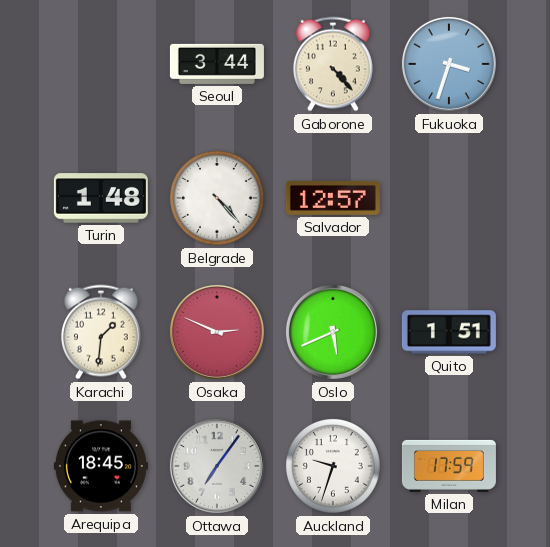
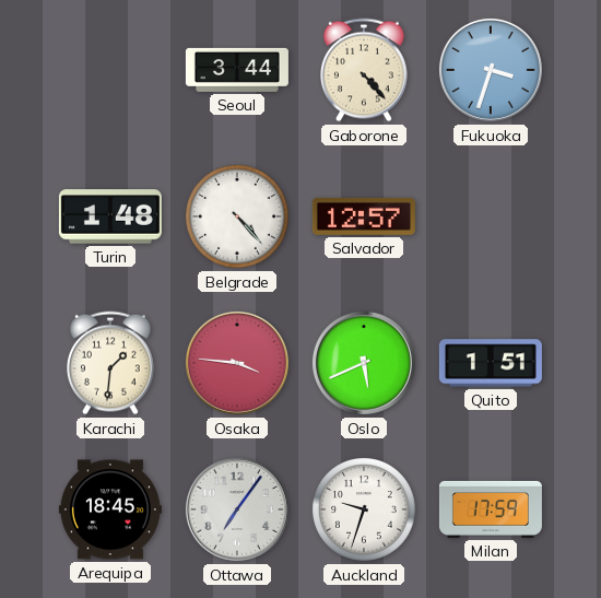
Osaka: 2:49 -> 3:46
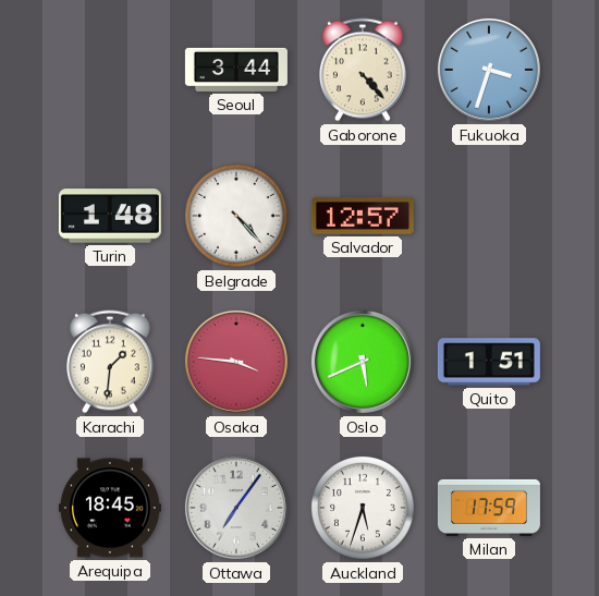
Auckland: 9:33 -> 5:33
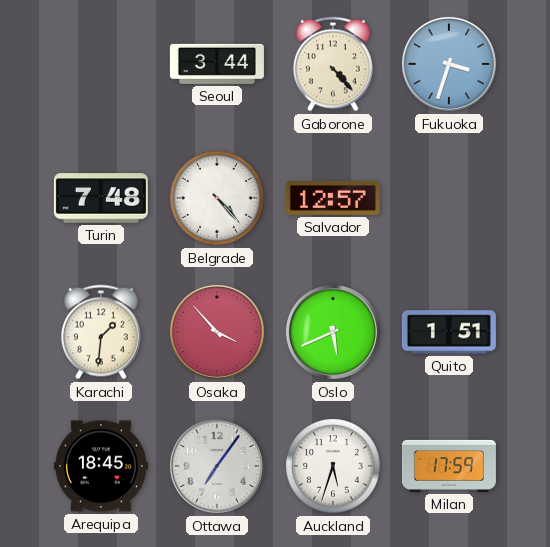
Turin: 1:48 -> 7:48
Osaka: 3:46 -> 3:53
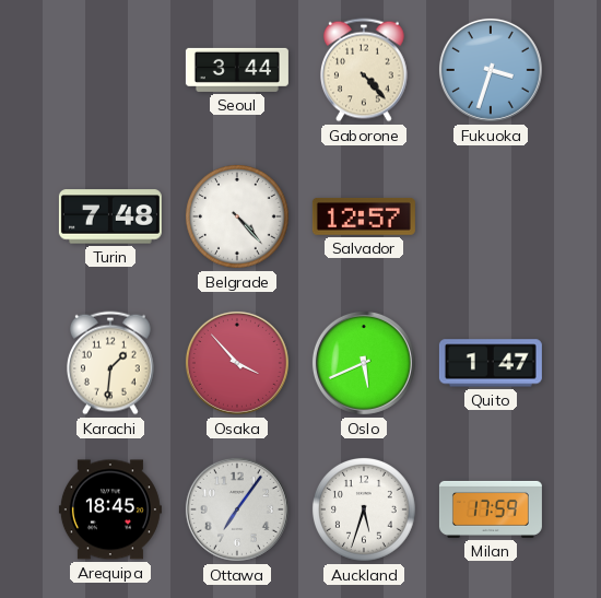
Quito: 1:51 -> 1:47
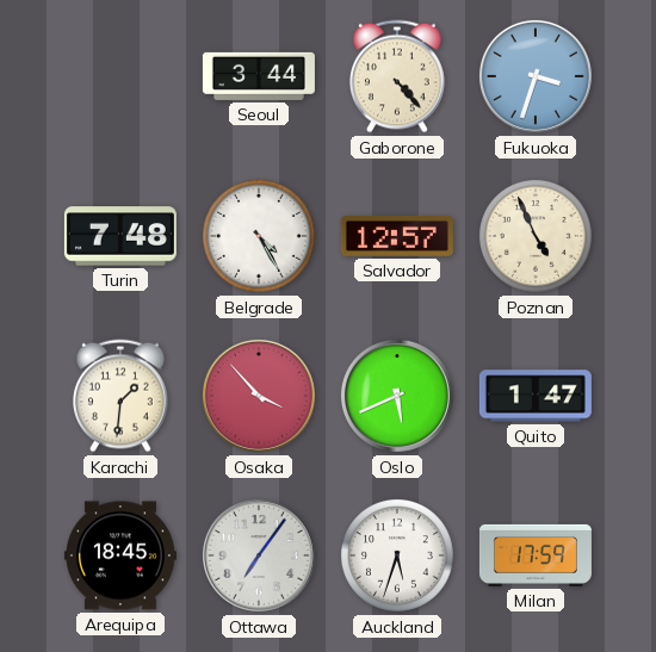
Belgrade: 4:23 -> 4:25
Poznan: none -> 4:56
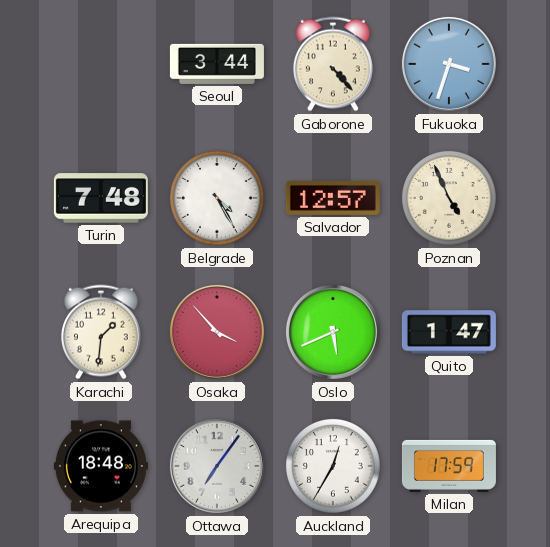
Arequipa: 18:45 -> 18:48
Auckland: 5:33 -> 12:35
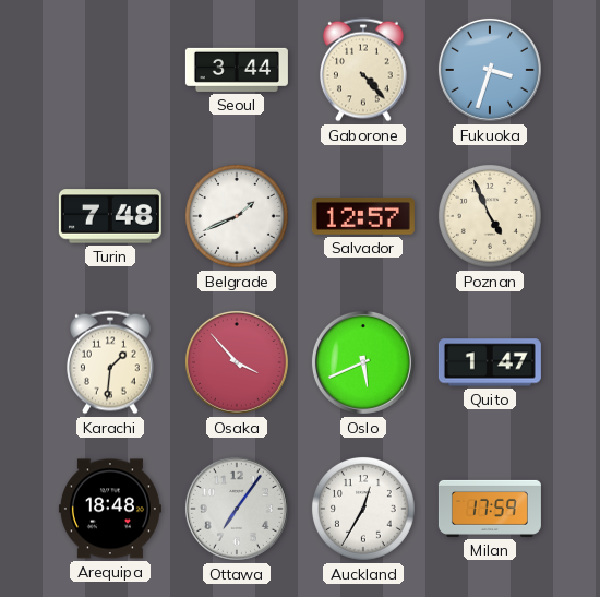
Belgrade: 4:25 -> 1:41
